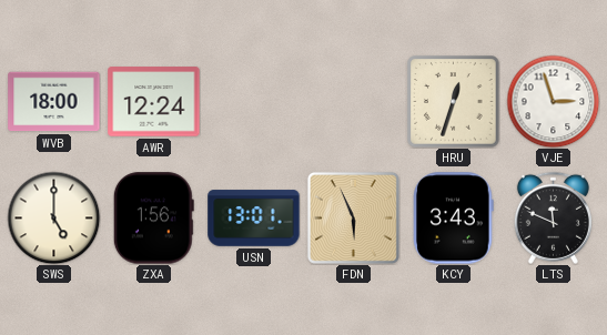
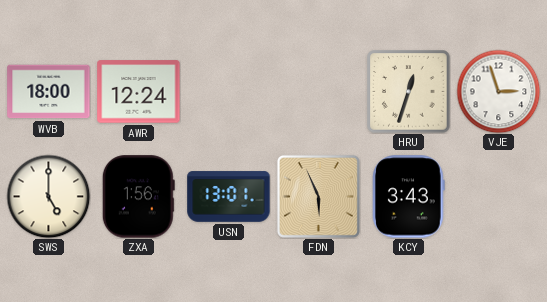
LTS: 11:49 -> none
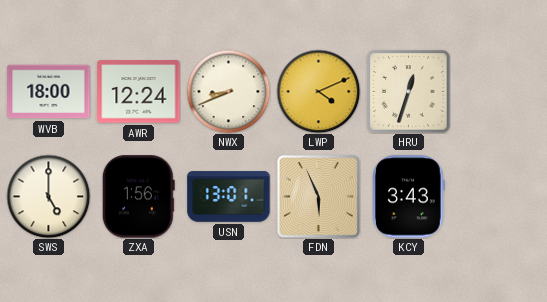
NWX: none -> 8:41
LWP: none -> 4:11
VJE: 2:57 -> none
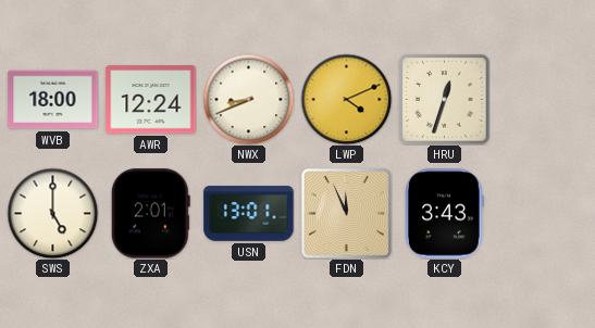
ZXA: 1:56 -> 2:01
FDN: 5:56 -> 11:56
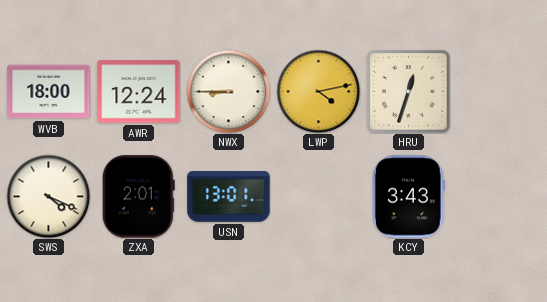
NWX: 8:41 -> 8:45
LWP: 4:11 -> 4:13
SWS: 5:00 -> 4:19
FDN: 11:56 -> none
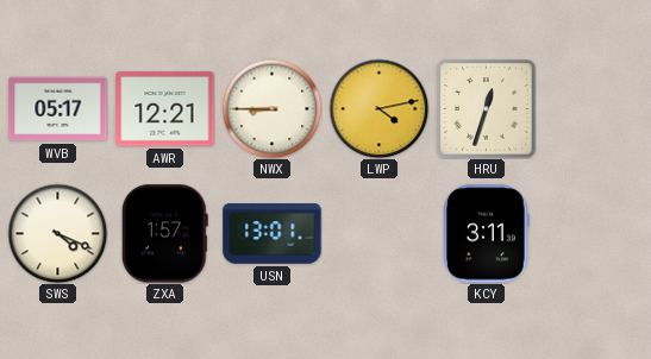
WVB: 18:00 -> 05:17
AWR: 12:24 -> 12:21
ZXA: 2:01 -> 1:57
KCY: 3:43 -> 3:11
